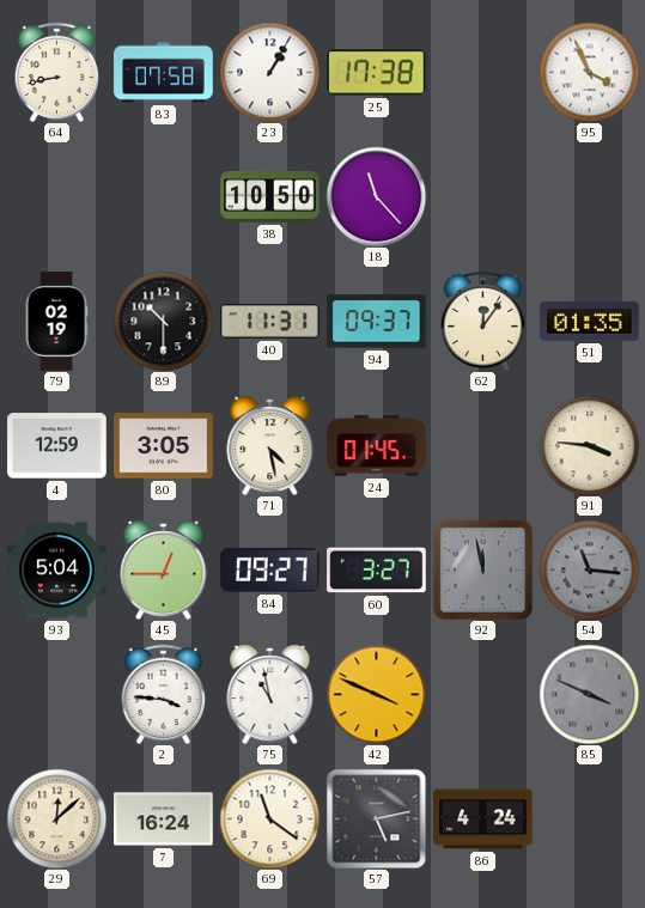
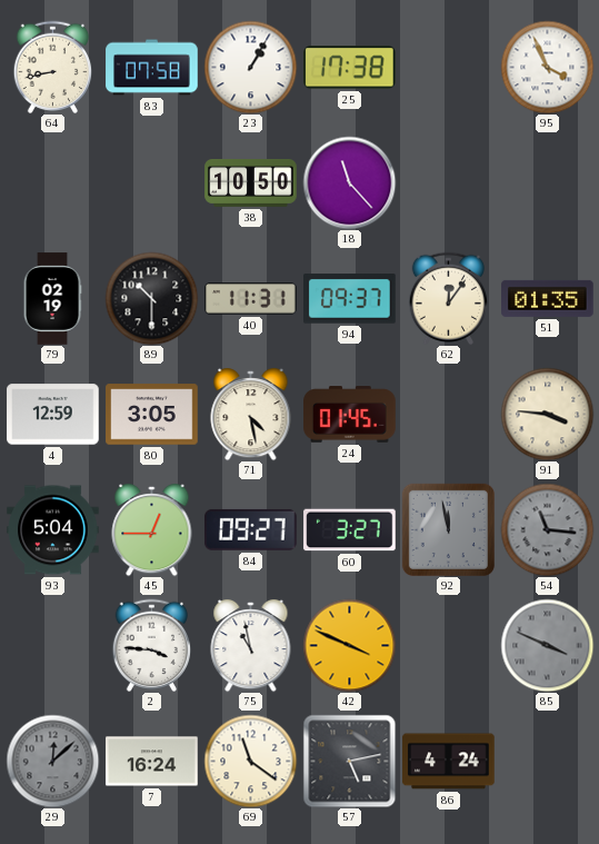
29 dial: cream -> grey
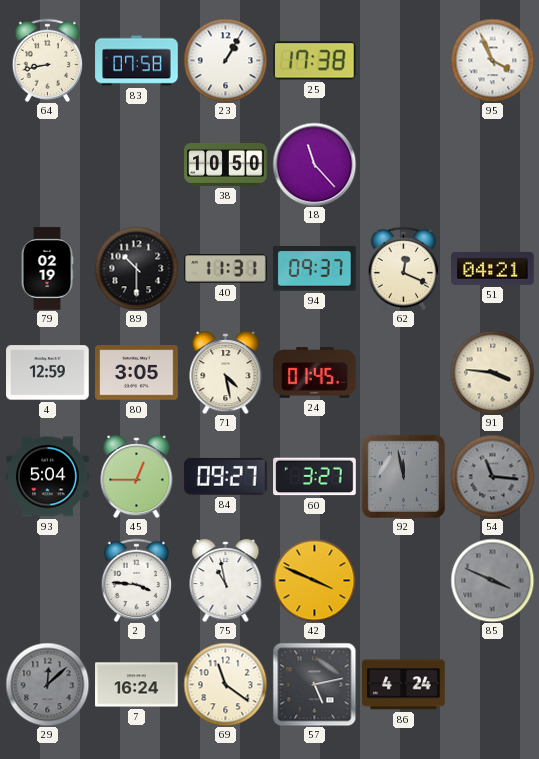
62: 12:06 -> 12:19
51: 01:35 -> 04:21
